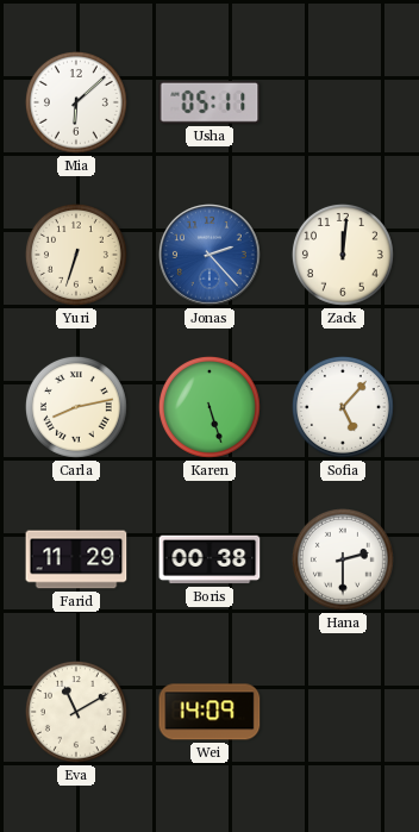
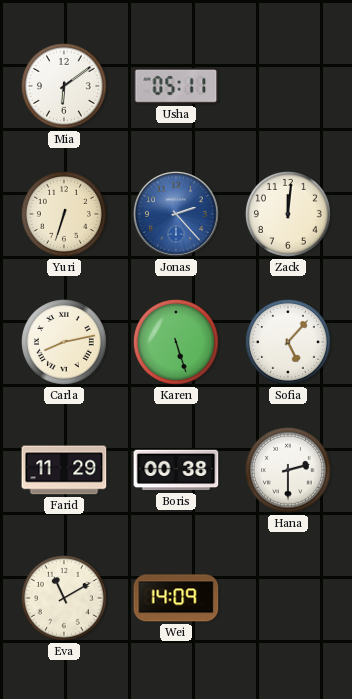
Mia: 6:08 -> 6:09
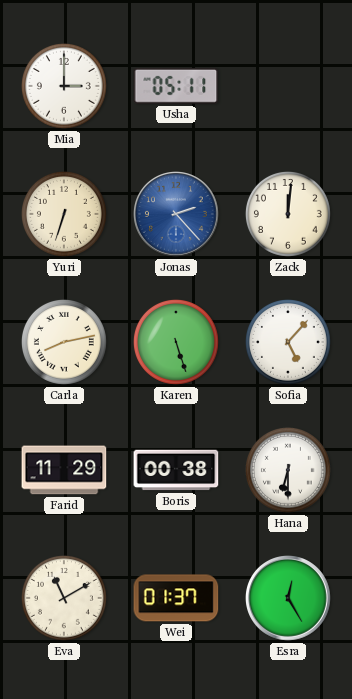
Mia: 6:09 -> 3:00
Hana: 2:30 -> 6:30
Wei: 14:09 -> 01:37
Esra: none -> 12:25
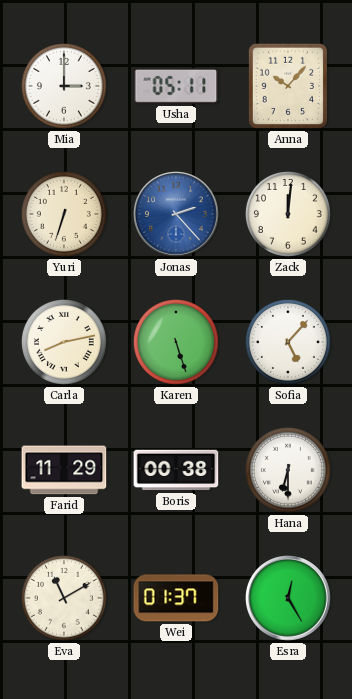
Anna: none -> 10:07
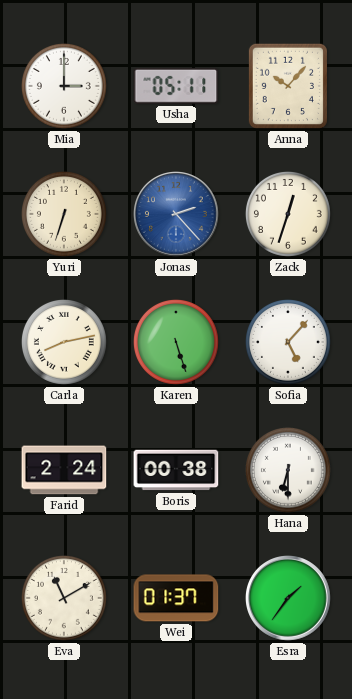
Zack: 12:01 -> 12:33
Farid: 11:29 -> 2:24
Esra: 12:25 -> 1:36
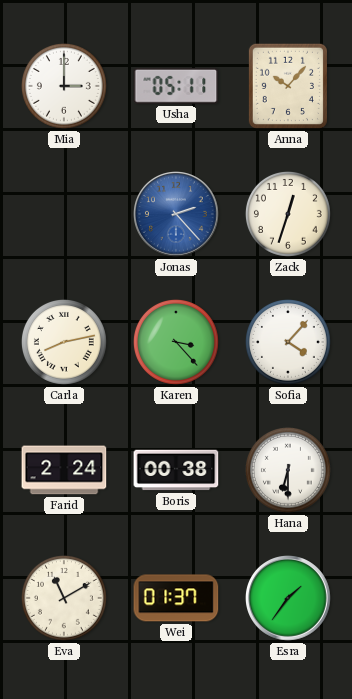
Yuri: 6:33 -> none
Karen: 5:27 -> 3:23
Sofia: 5:07 -> 4:07
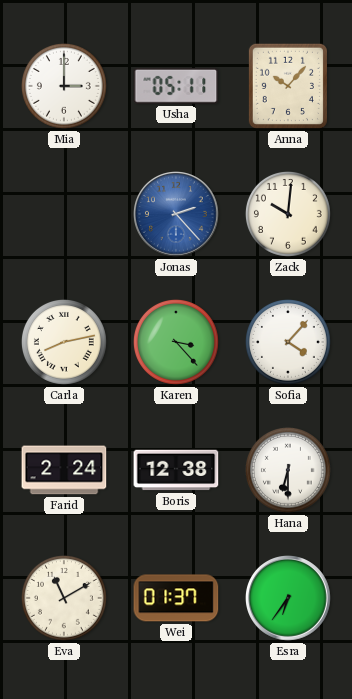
Zack: 12:33 -> 10:01
Boris: 00:38 -> 12:38
Esra: 1:36 -> 6:36
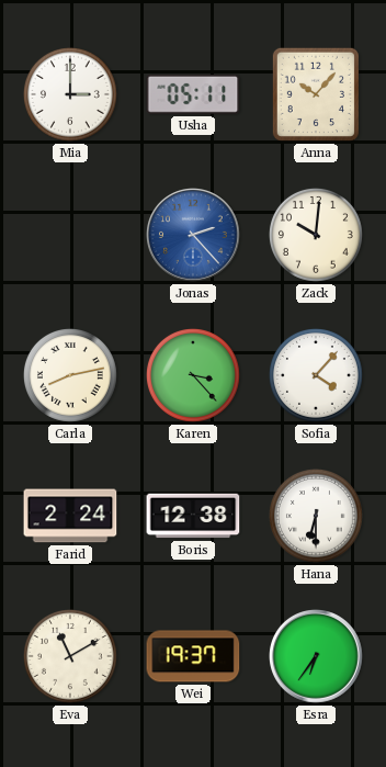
Wei: 01:37 -> 19:37
